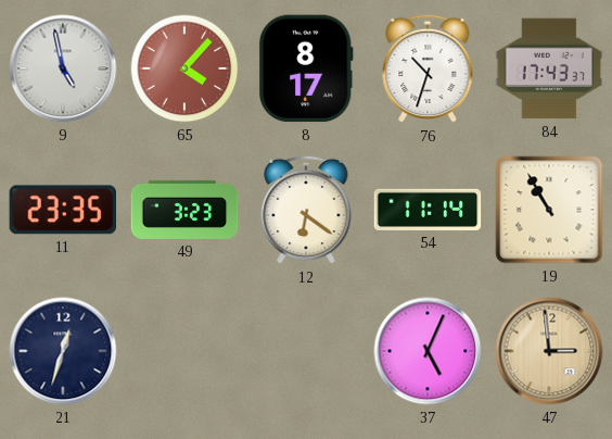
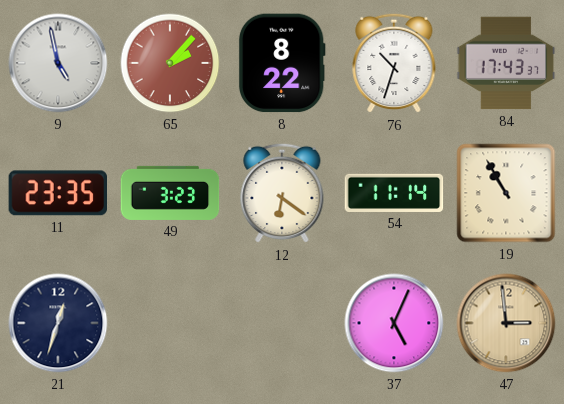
65: 4:07 -> 2:07
8: 8:17 -> 8:22
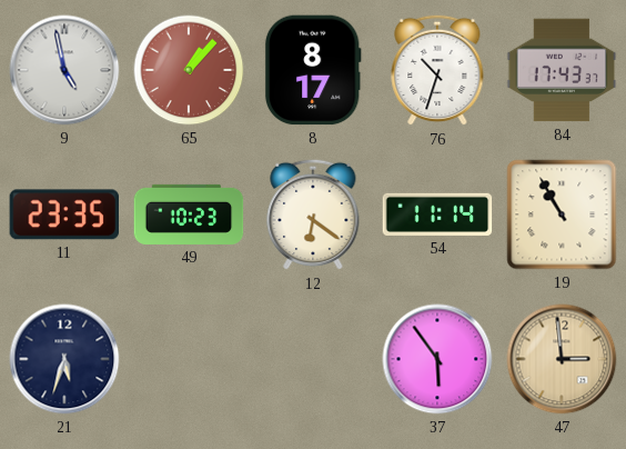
65: 2:07 -> 1:07
8: 8:22 -> 8:17
49: 3:23 -> 10:23
21: 12:33 -> 5:33
37: 5:04 -> 5:54
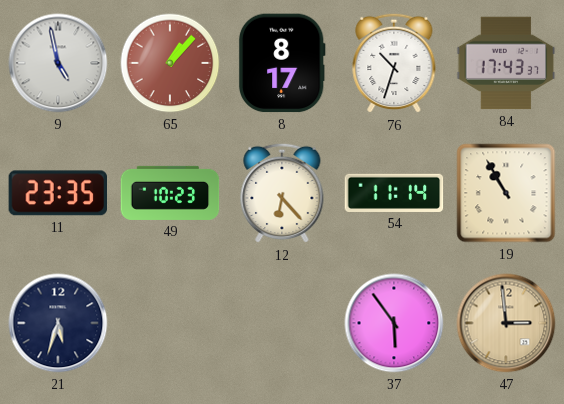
12: 6:21 -> 6:23
